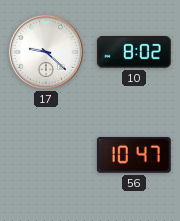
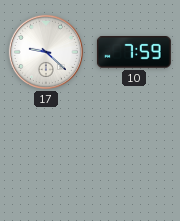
10: 8:02 -> 7:59
56: 10:47 -> none
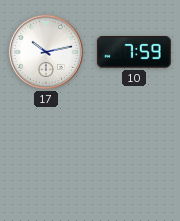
17: 9:22 -> 10:13
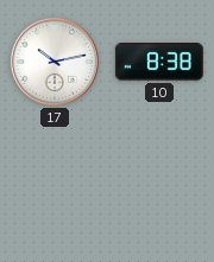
10: 7:59 -> 8:38
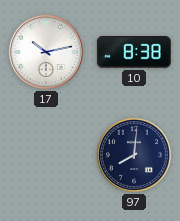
97: none -> 8:01
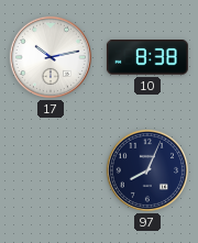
97: 8:01 -> 8:04
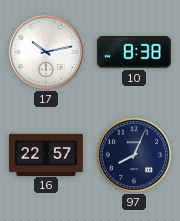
16: none -> 22:57
